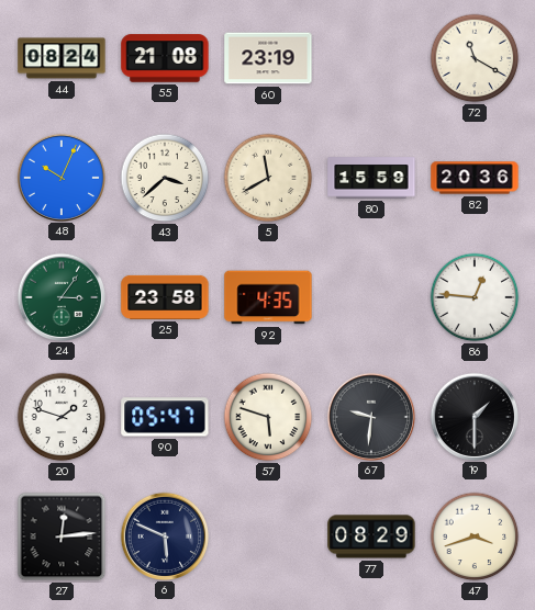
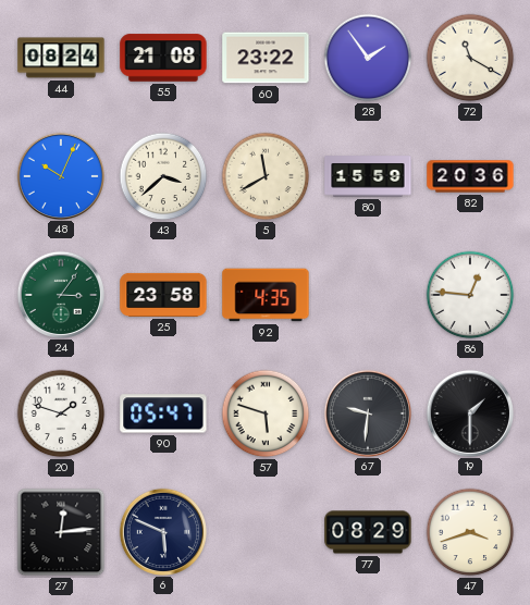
60: 23:19 -> 23:22
28: none -> 1:54
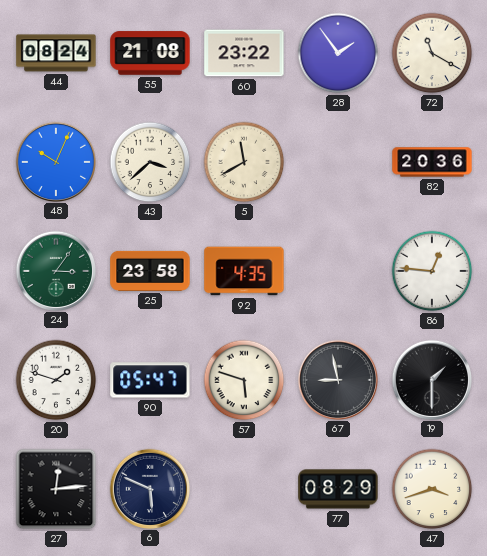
80: 15:59 -> none
67: 9:31 -> 8:58
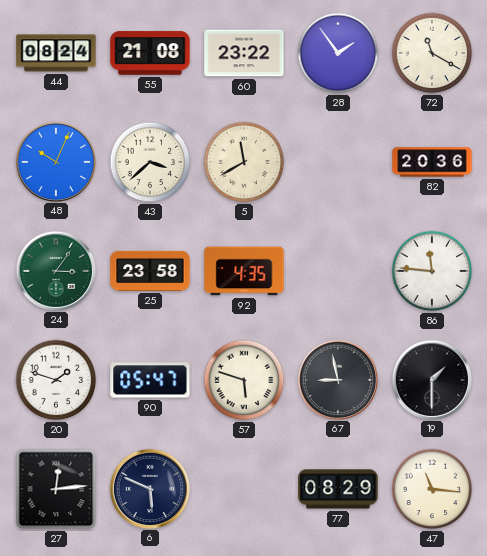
86: 12:46 -> 11:46
47: 3:42 -> 11:16
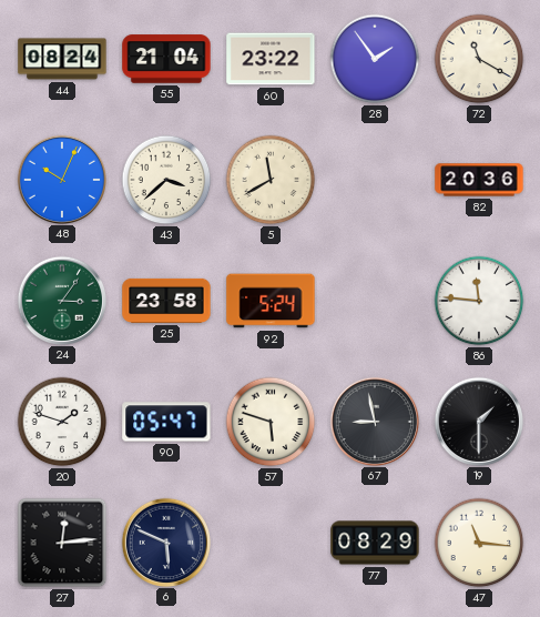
55: 21:08 -> 21:04
92: 4:35 -> 5:24
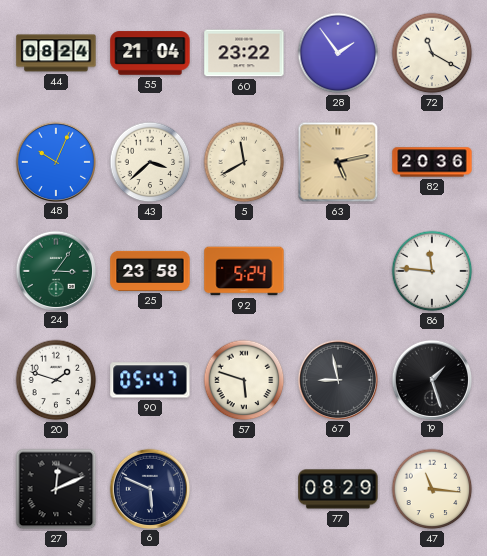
63: none -> 5:13
19: 1:30 -> 1:27
27: 12:14 -> 12:11
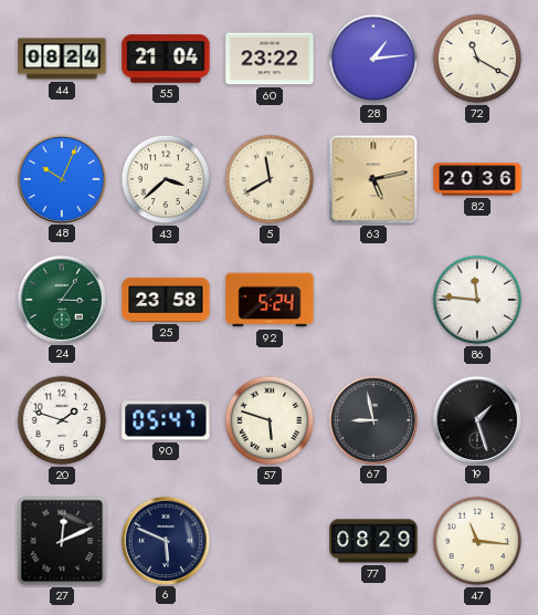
28: 1:54 -> 1:14
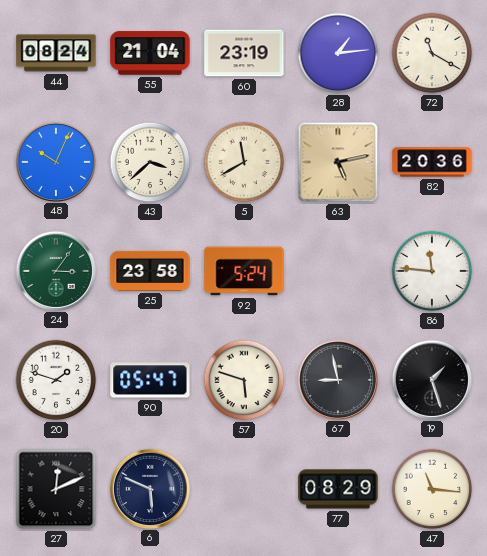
60: 23:22 -> 23:19
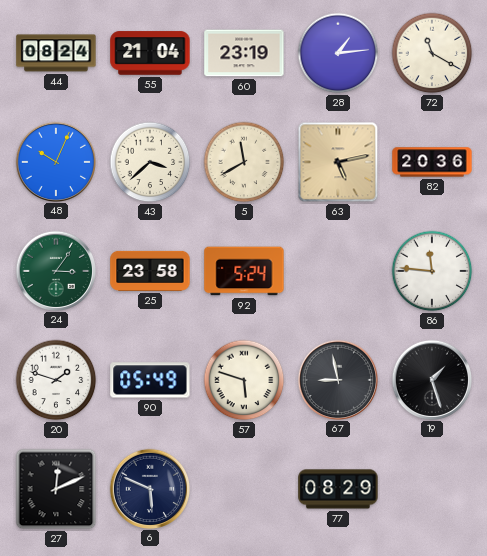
90: 05:47 -> 05:49
47: 11:16 -> none
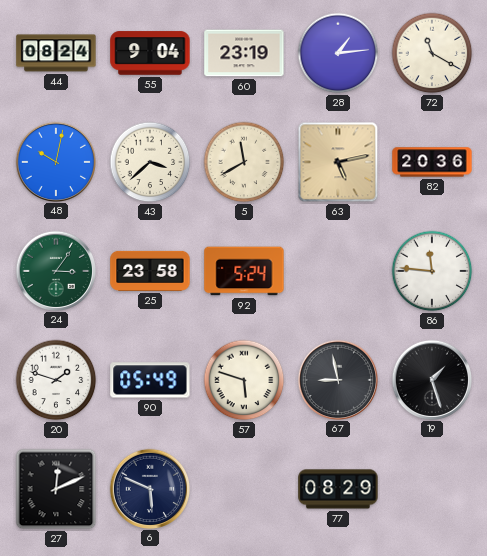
55: 21:04 -> 9:04
48: 10:04 -> 10:02
